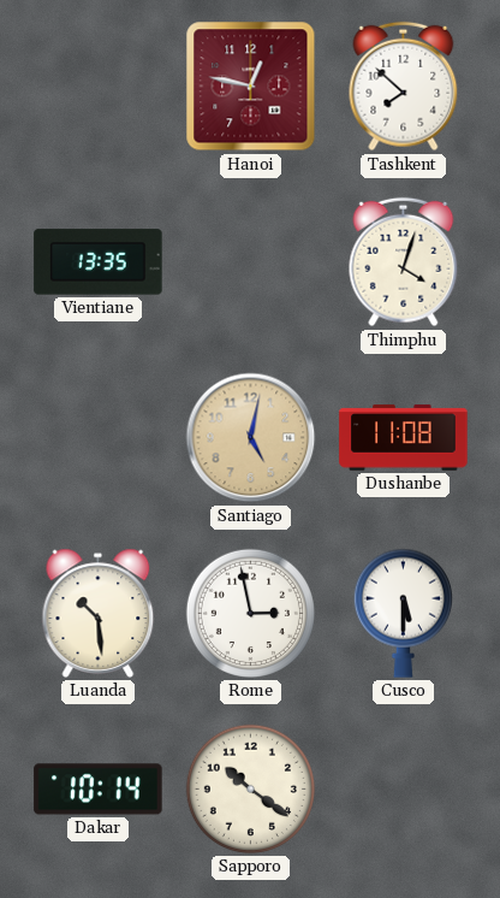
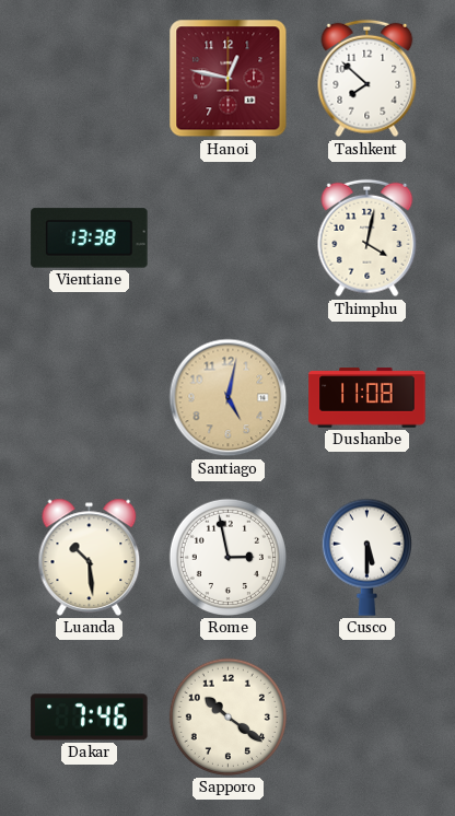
Vientiane: 13:35 -> 13:38
Thimphu: 4:03 -> 4:02
Dakar: 10:14 -> 7:46
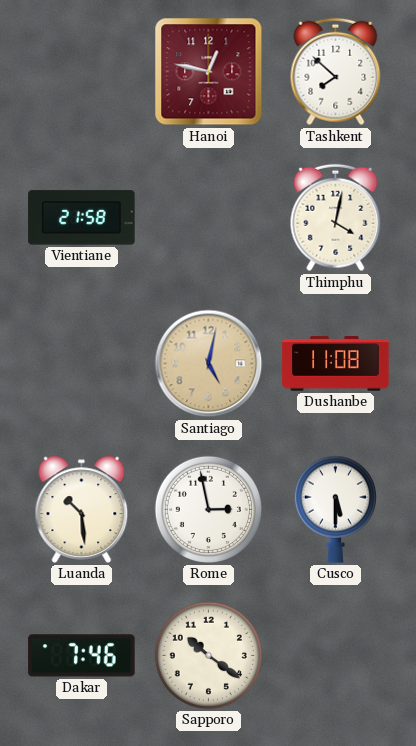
Vientiane: 13:38 -> 21:58
